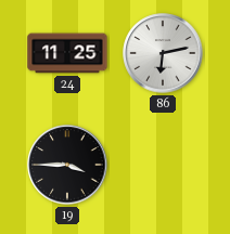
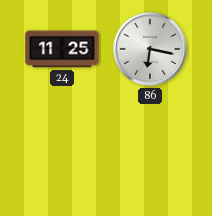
86: 6:13 -> 6:17
19: 3:45 -> none
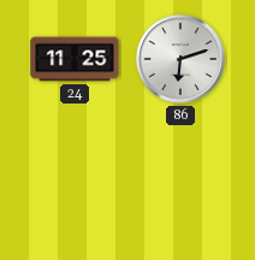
86: 6:17 -> 6:12
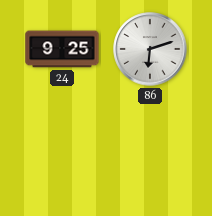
24: 11:25 -> 9:25
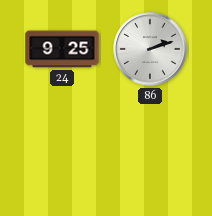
86: 6:12 -> 2:12
